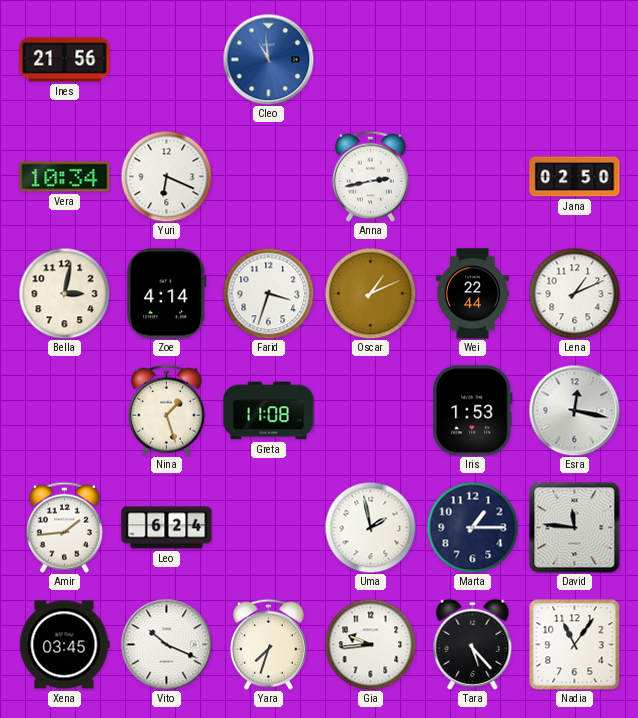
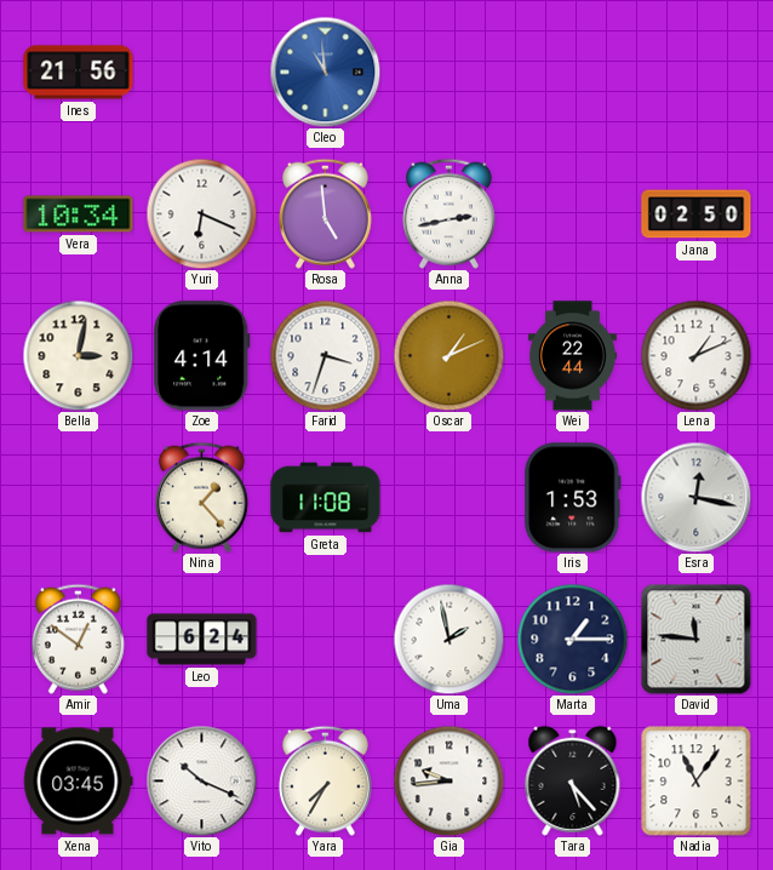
Rosa: none -> 4:59
Nina: 1:27 -> 1:23
Amir: 1:44 -> 12:51
Yara: 7:33 -> 7:35
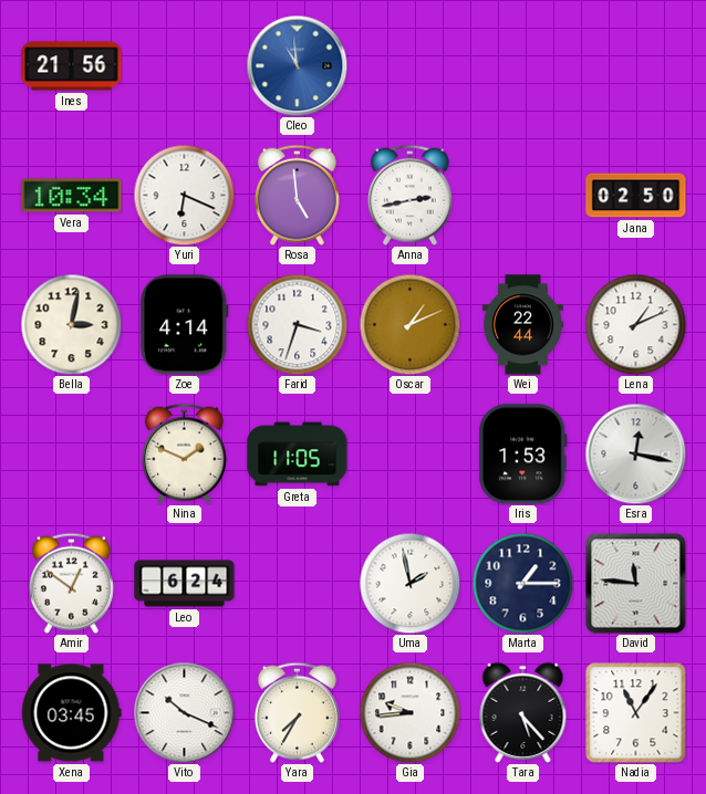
Nina: 1:23 -> 1:49
Greta: 11:08 -> 11:05
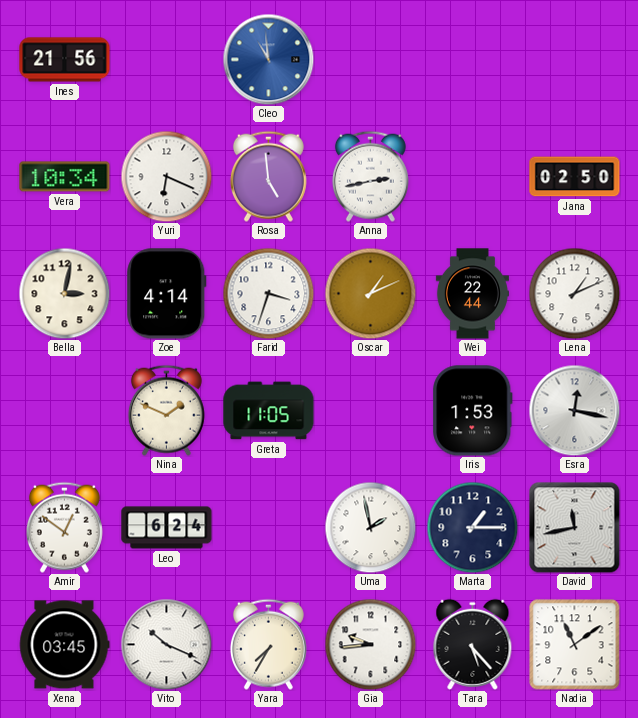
David: 11:46 -> 11:43
Nadia: 11:06 -> 11:09
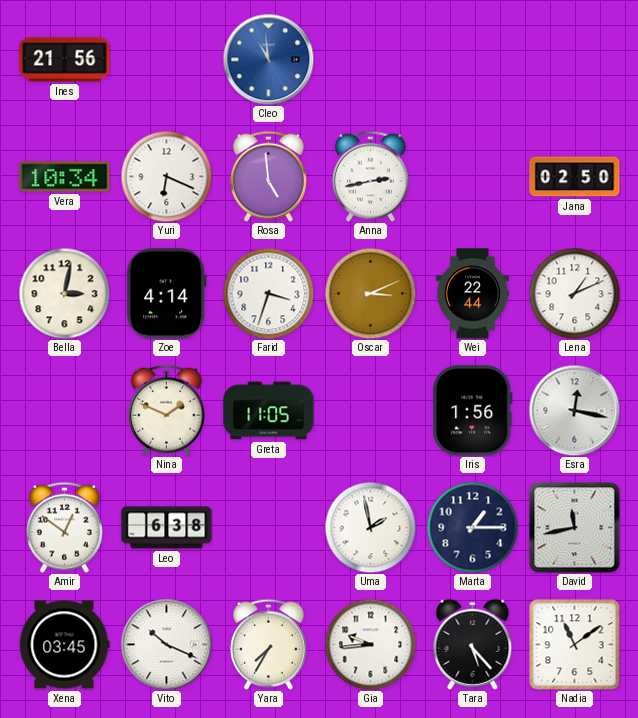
Oscar: 1:11 -> 3:11
Iris: 1:53 -> 1:56
Leo: 6:24 -> 6:38
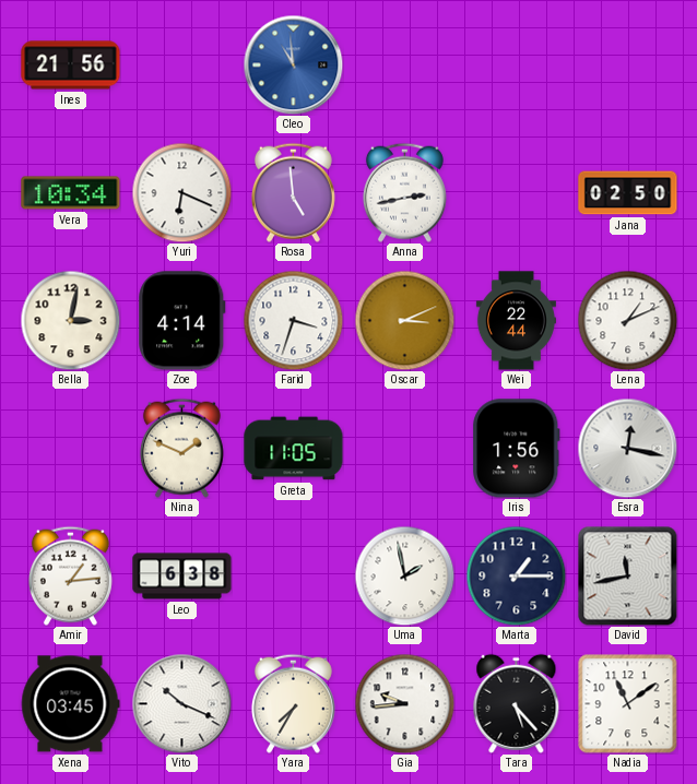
Amir: 12:51 -> 1:14
